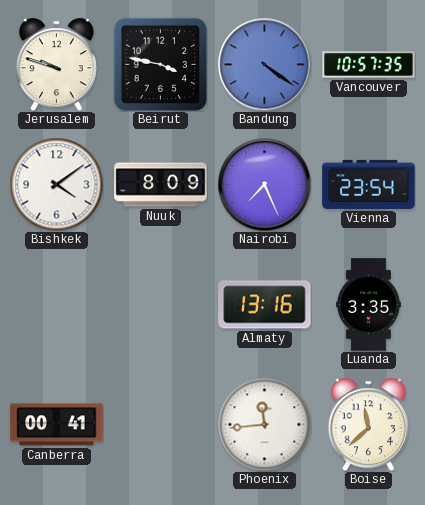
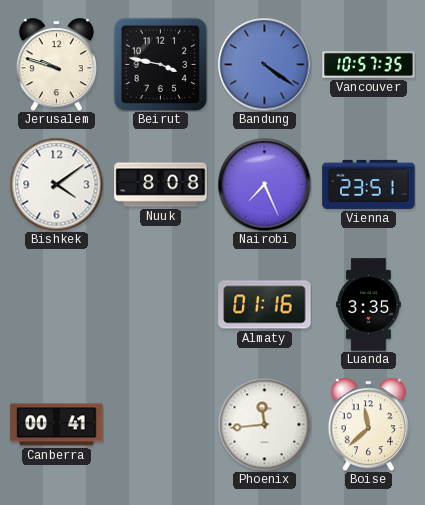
Nuuk: 8:09 -> 8:08
Vienna: 23:54 -> 23:51
Almaty: 13:16 -> 01:16
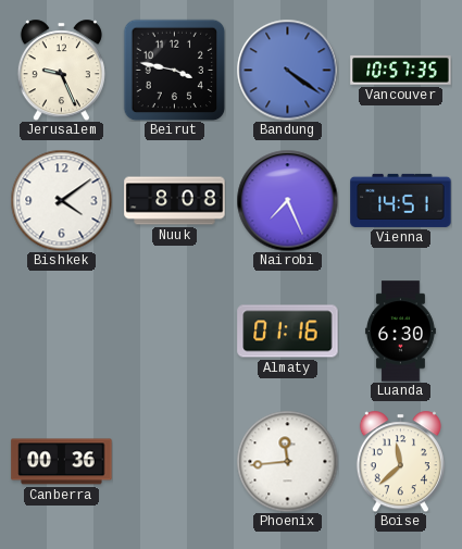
Jerusalem: 9:48 -> 9:26
Vienna: 23:51 -> 14:51
Luanda: 3:35 -> 6:30
Canberra: 00:41 -> 00:36
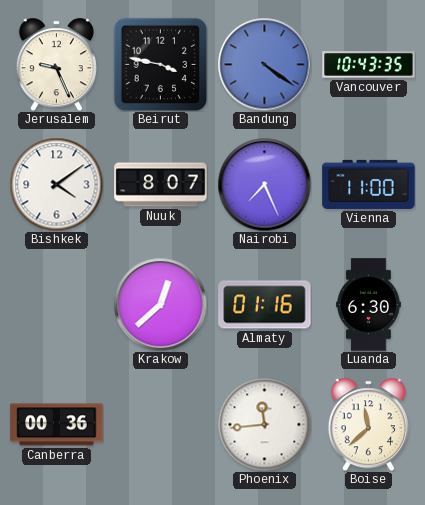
Vancouver: 10:57 -> 10:43
Nuuk: 8:08 -> 8:07
Vienna: 14:51 -> 11:00
Krakow: none -> 12:38
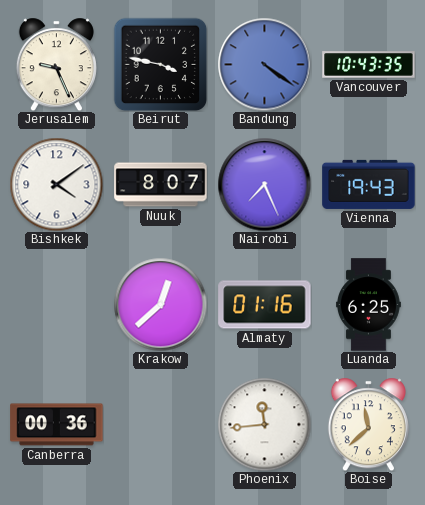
Vienna: 11:00 -> 19:43
Luanda: 6:30 -> 6:25
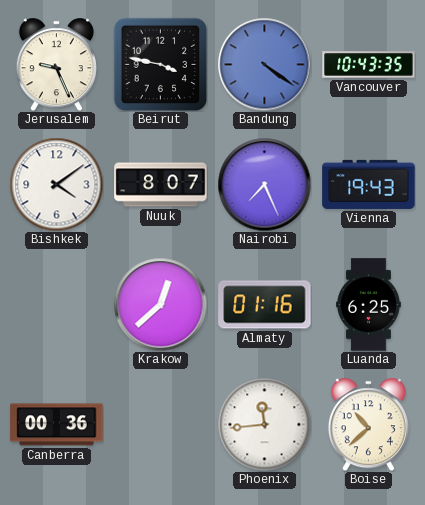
Boise: 11:38 -> 10:38
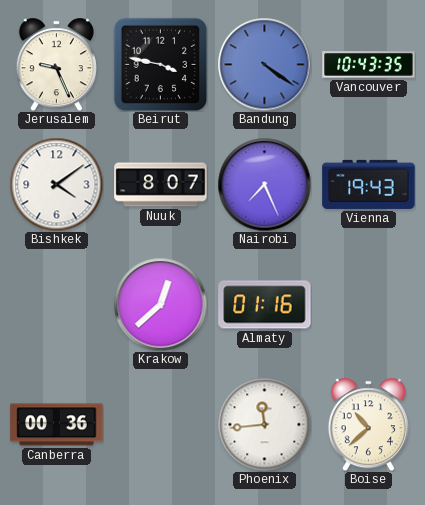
Luanda: 6:25 -> none
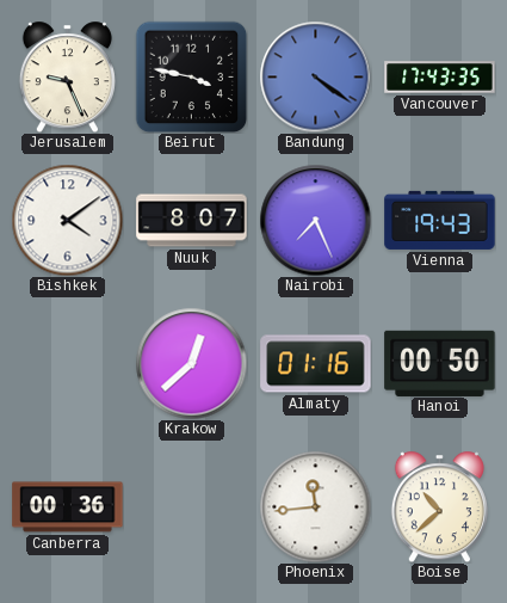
Vancouver: 10:43 -> 17:43
Hanoi: none -> 00:50
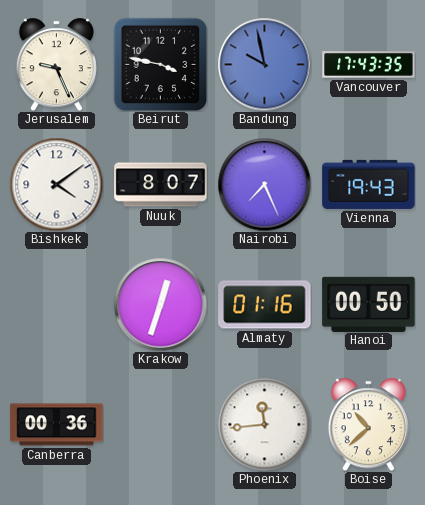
Bandung: 4:21 -> 9:58
Krakow: 12:38 -> 12:33
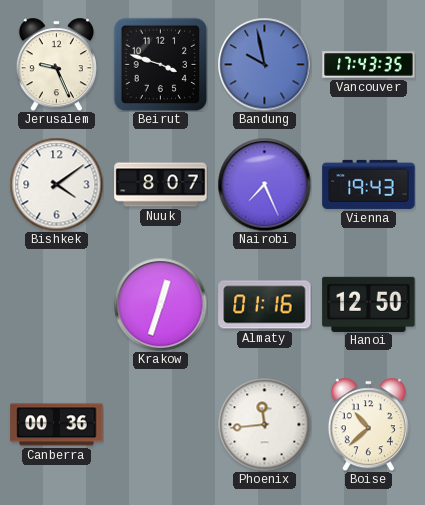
Beirut: 3:47 -> 3:48
Hanoi: 00:50 -> 12:50
